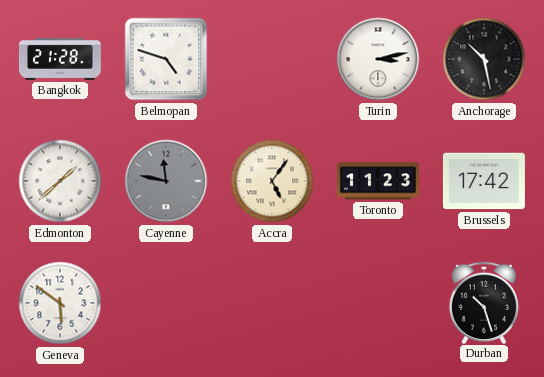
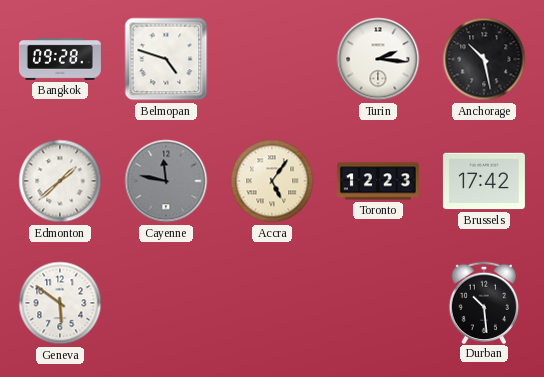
Bangkok: 21:28 -> 09:28
Turin: 3:13 -> 2:16
Toronto: 11:23 -> 12:23
Durban: 10:27 -> 10:29
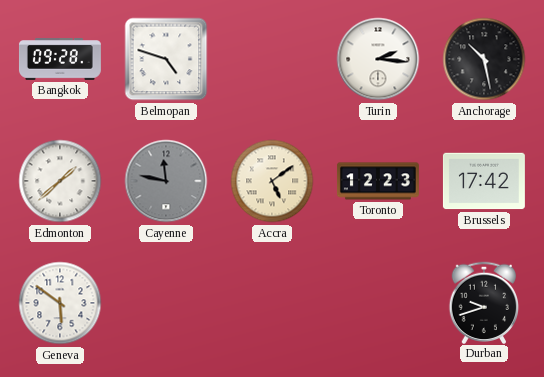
Accra: 5:06 -> 5:09
Durban: 10:29 -> 9:42
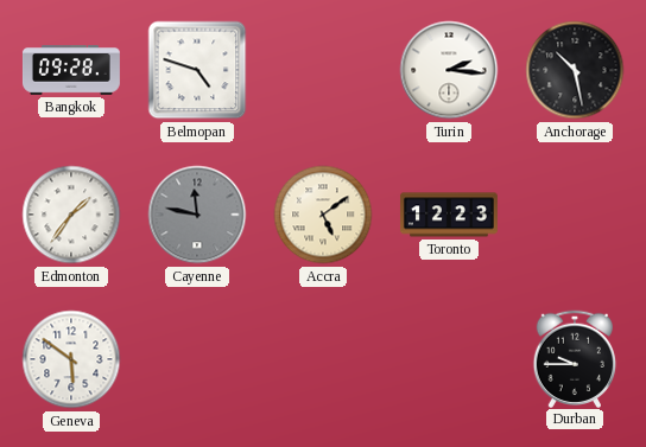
Edmonton: 1:38 -> 1:36
Brussels: 17:42 -> none
Durban: 9:42 -> 9:45
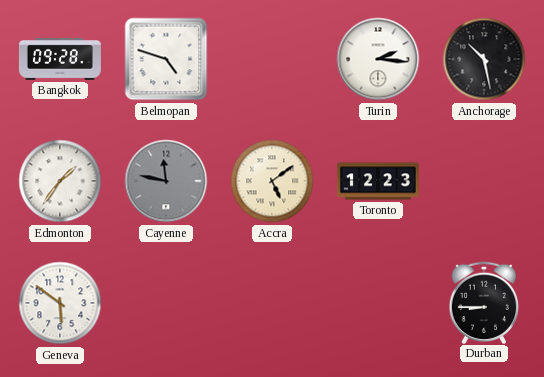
Durban: 9:45 -> 8:45
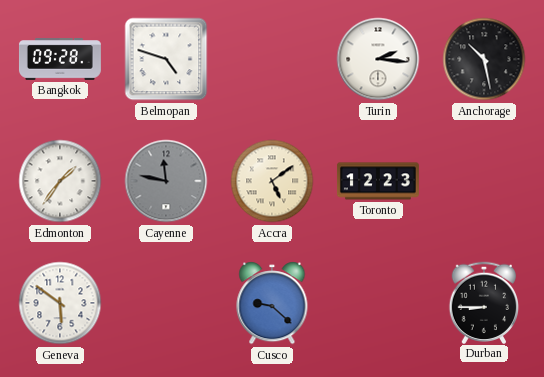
Cusco: none -> 9:22
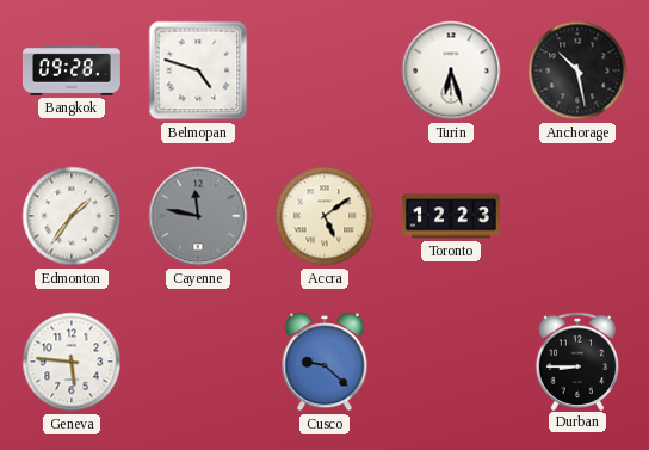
Turin: 2:16 -> 6:27
Geneva: 5:51 -> 5:46
